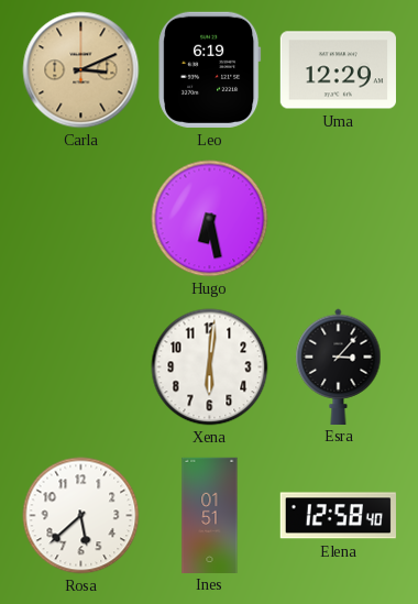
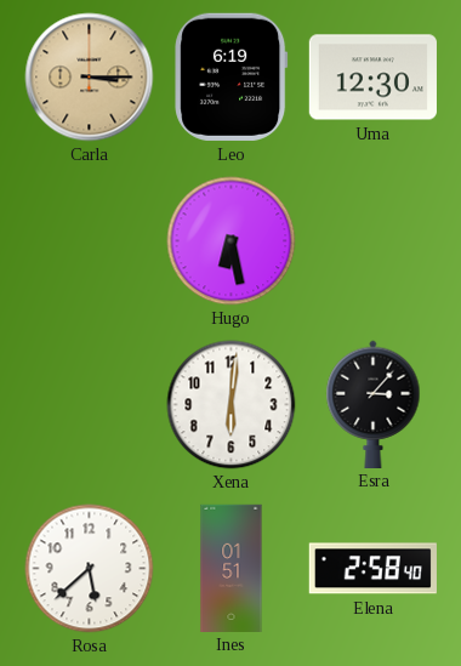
Carla: 3:11 -> 3:15
Uma: 12:29 -> 12:30
Elena: 12:58 -> 2:58
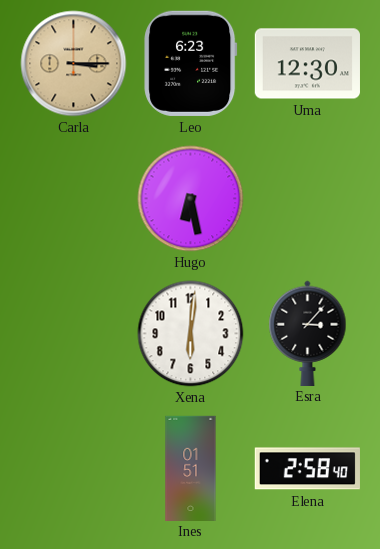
Leo: 6:19 -> 6:23
Rosa: 5:38 -> none
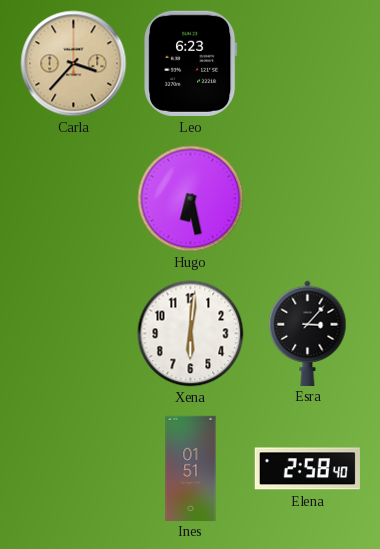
Carla: 3:15 -> 3:37
Uma: 12:30 -> none
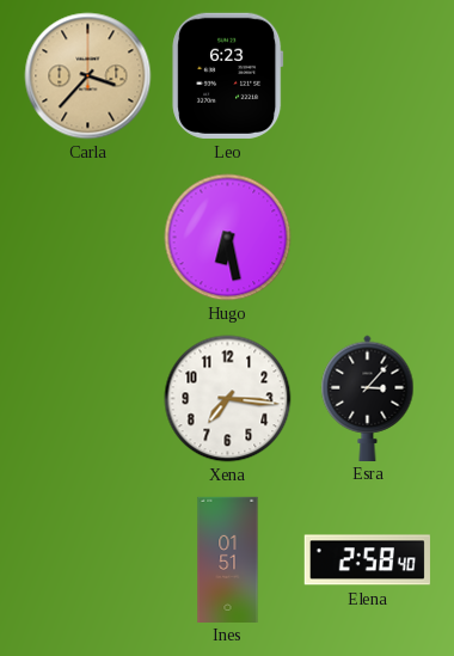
Xena: 6:01 -> 7:16
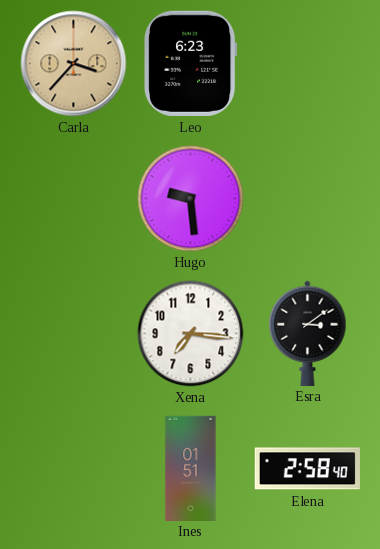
Hugo: 6:28 -> 9:29
Esra: 3:07 -> 3:09
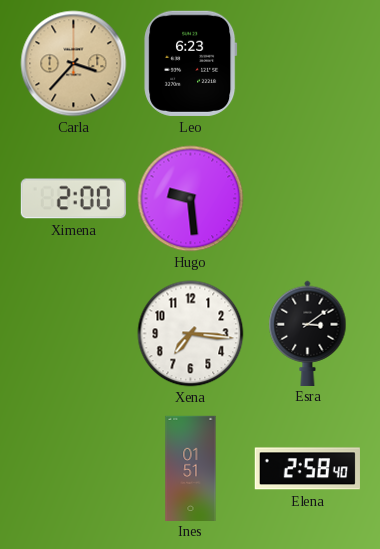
Ximena: none -> 2:00
